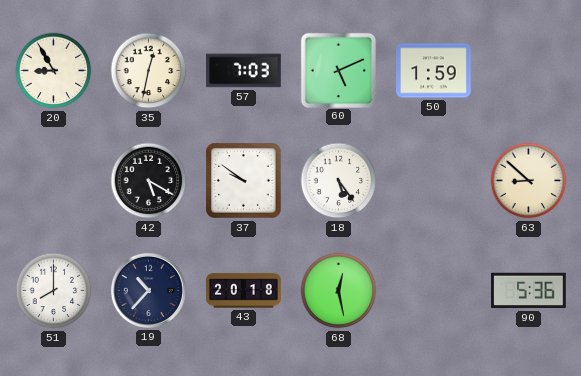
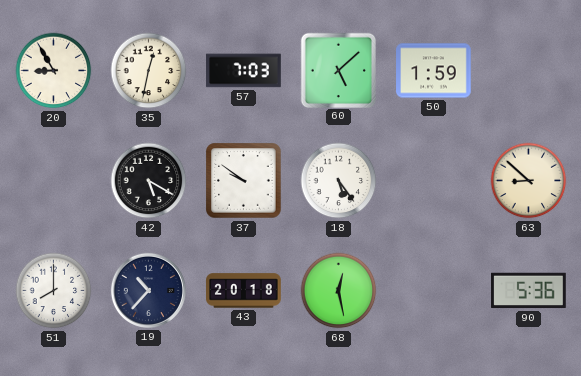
60: 5:11 -> 5:08
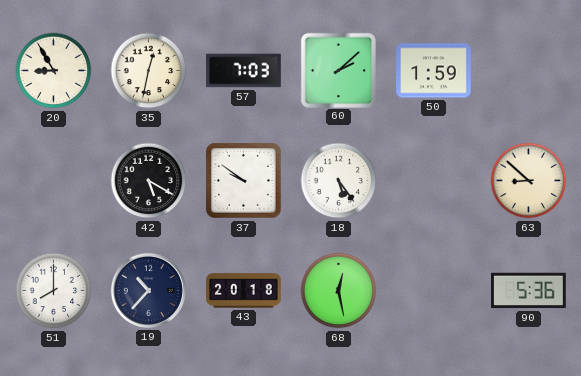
60: 5:08 -> 2:08
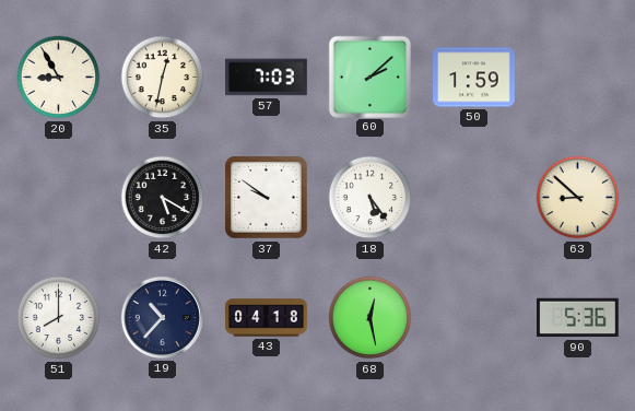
43: 20:18 -> 04:18
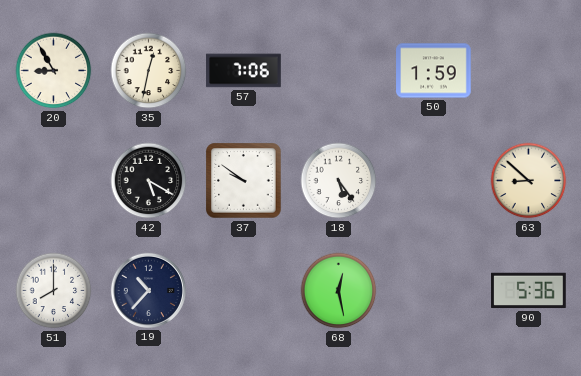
57: 7:03 -> 7:06
60: 2:08 -> none
43: 04:18 -> none
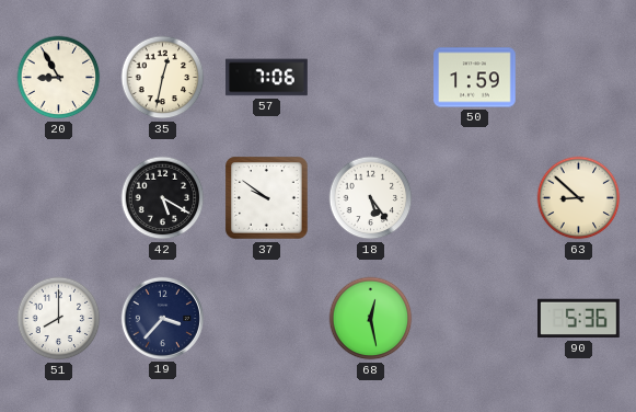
19: 10:37 -> 3:37
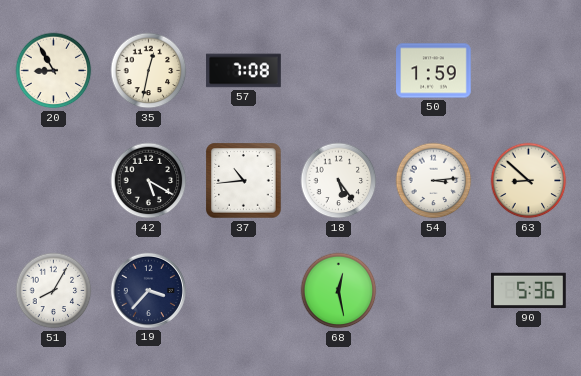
57: 7:06 -> 7:08
37: 9:51 -> 10:44
54: none -> 3:14
51: 8:00 -> 8:05
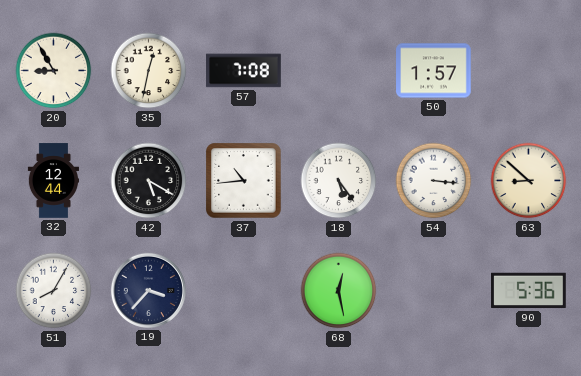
50: 1:59 -> 1:57
32: none -> 12:44
54: 3:14 -> 3:16
